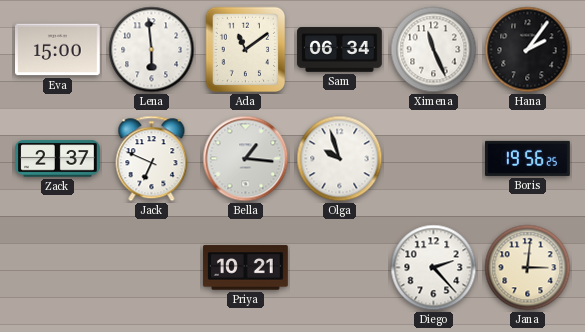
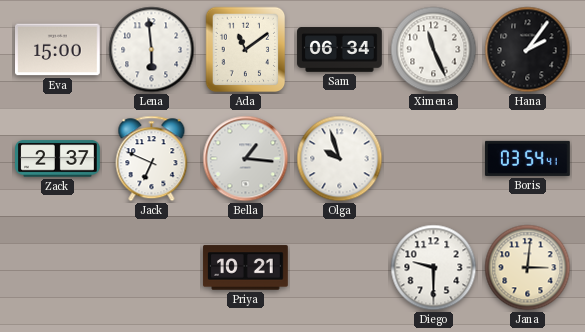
Boris: 19:56 -> 03:54
Diego: 2:23 -> 9:30
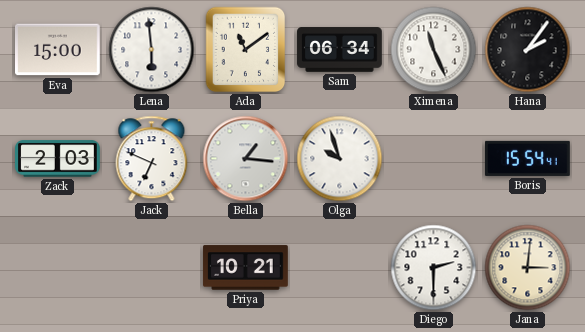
Zack: 2:37 -> 2:03
Boris: 03:54 -> 15:54
Diego: 9:30 -> 2:30
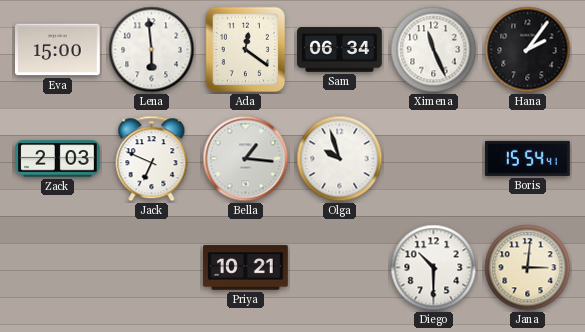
Ada: 11:09 -> 12:21
Diego: 2:30 -> 10:30
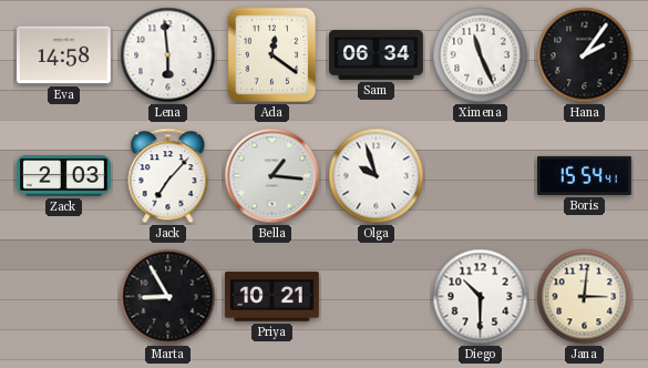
Eva: 15:00 -> 14:58
Jack: 6:49 -> 7:07
Marta: none -> 8:55
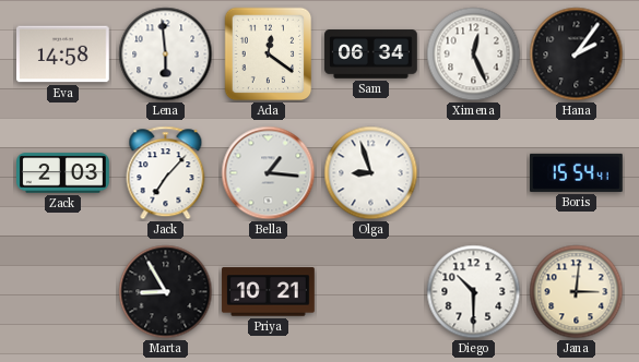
Ximena: 11:26 -> 12:26
Olga: 9:57 -> 8:57
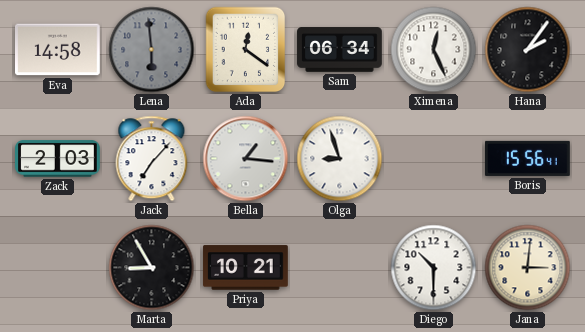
Lena dial: white -> grey
Boris: 15:54 -> 15:56
